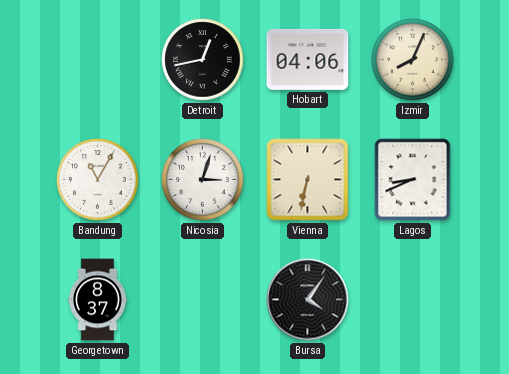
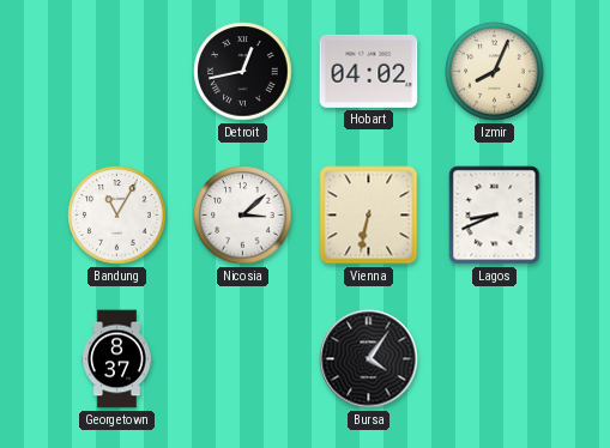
Hobart: 04:06 -> 04:02
Nicosia: 3:03 -> 3:08
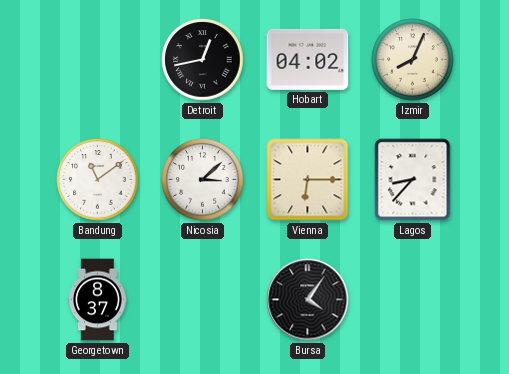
Bandung: 11:05 -> 11:09
Vienna: 6:32 -> 6:15
Lagos: 8:41 -> 8:37
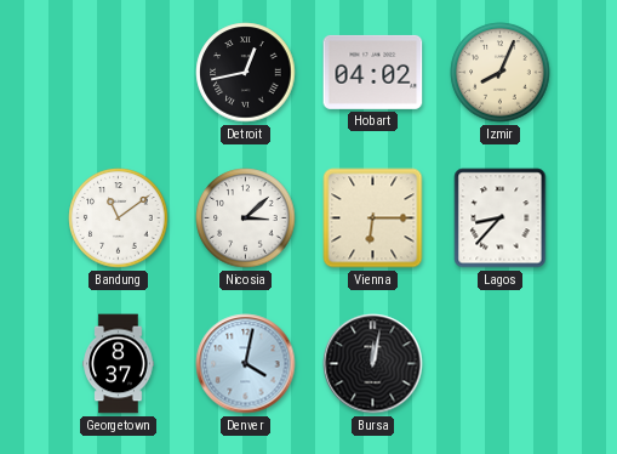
Denver: none -> 4:02
Bursa: 4:06 -> 12:02
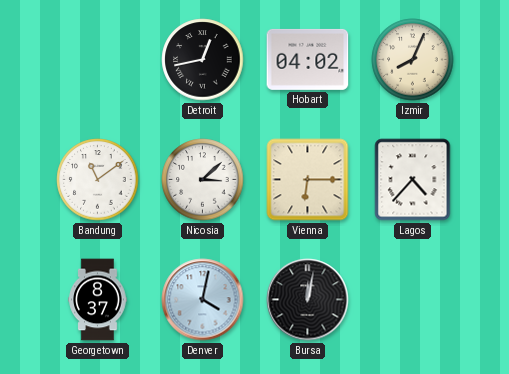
Lagos: 8:37 -> 4:37
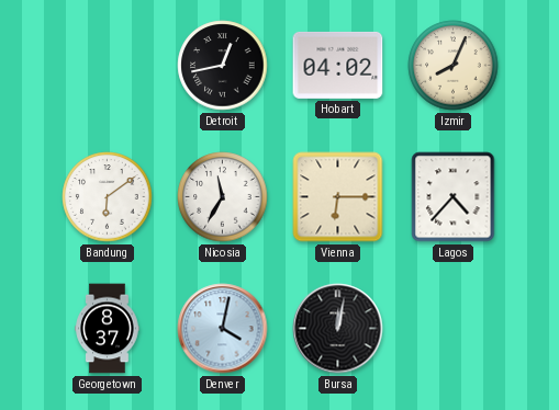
Bandung: 11:09 -> 6:09
Nicosia: 3:08 -> 11:35
